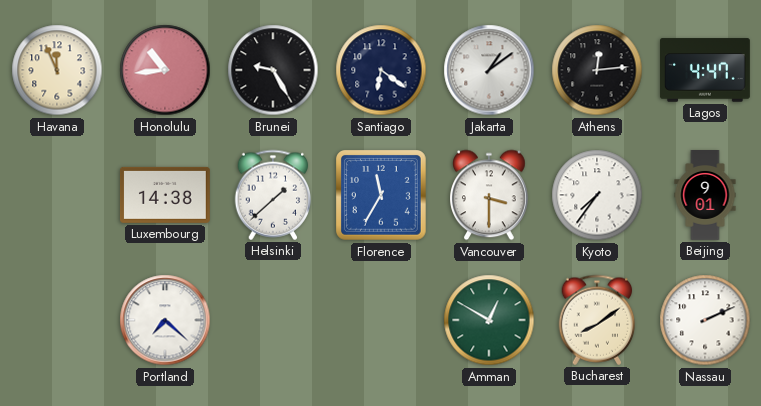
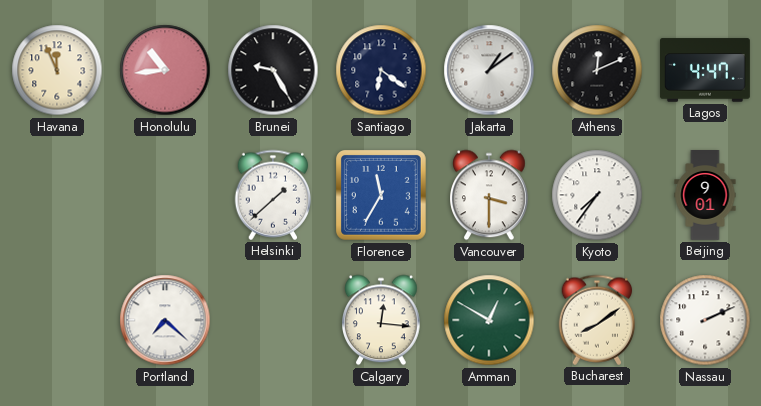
Athens: 12:14 -> 12:11
Luxembourg: 14:38 -> none
Calgary: none -> 12:16
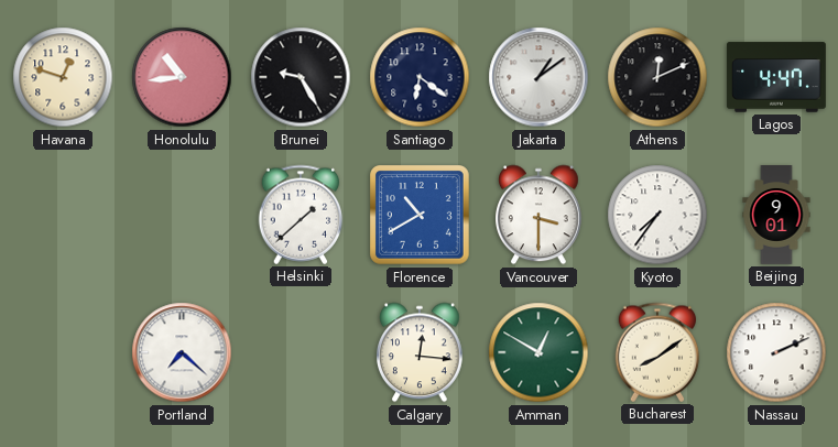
Havana: 11:56 -> 12:48
Florence: 11:35 -> 10:40
